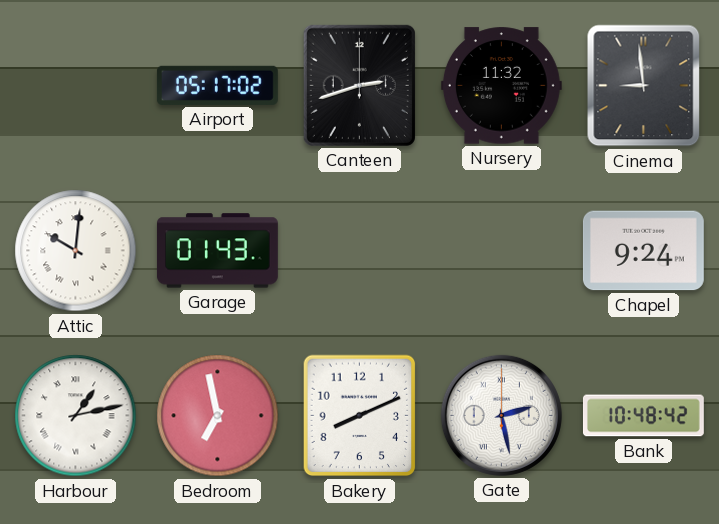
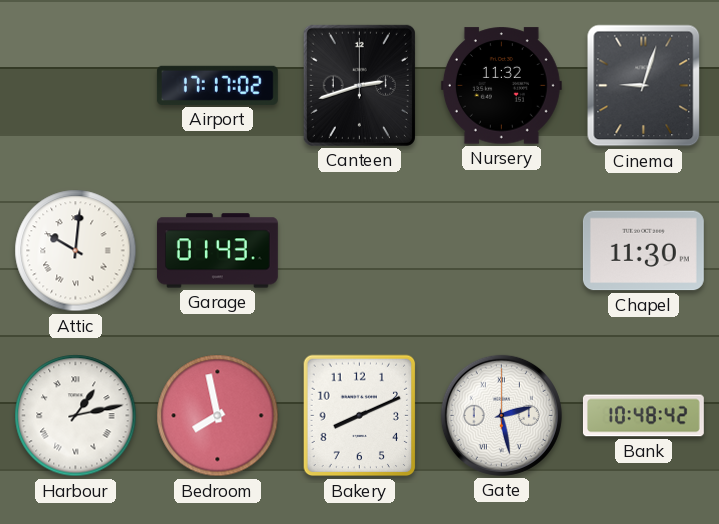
Airport: 05:17 -> 17:17
Cinema: 8:59 -> 9:03
Chapel: 9:24 -> 11:30
Bedroom: 6:58 -> 7:58
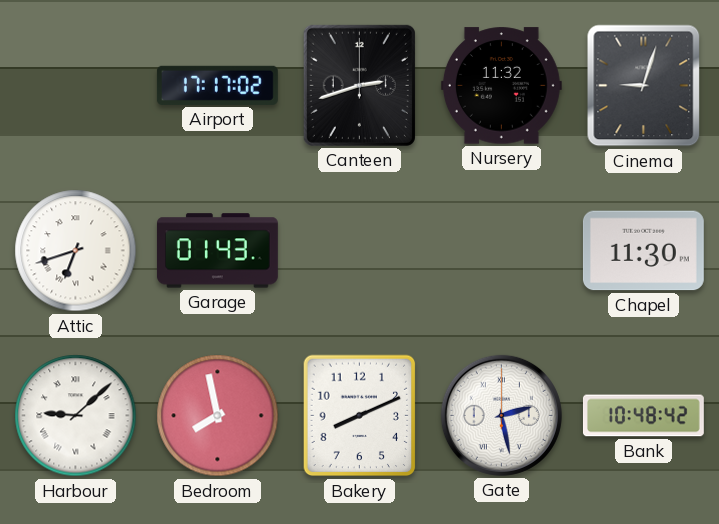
Attic: 10:01 -> 6:42
Harbour: 1:13 -> 9:08
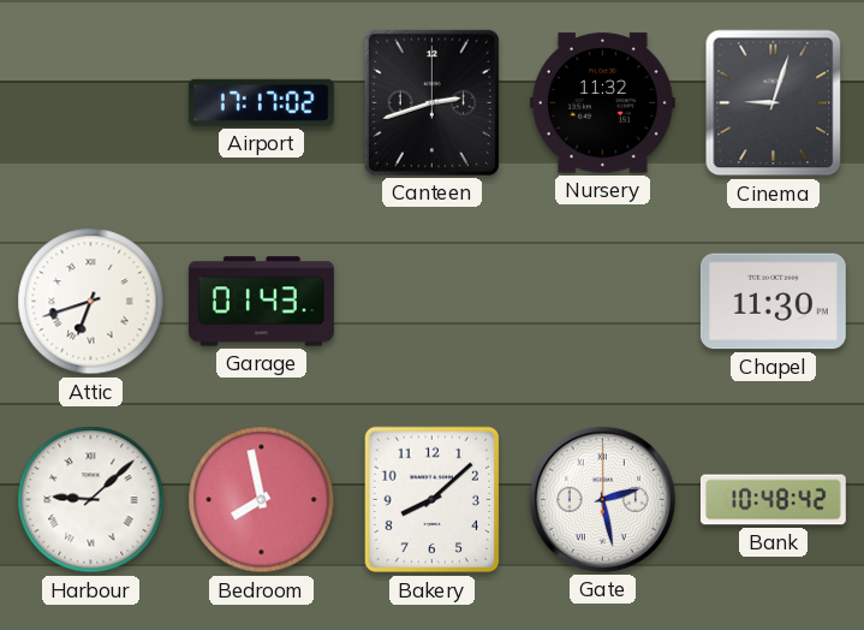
Bakery: 8:11 -> 8:08
